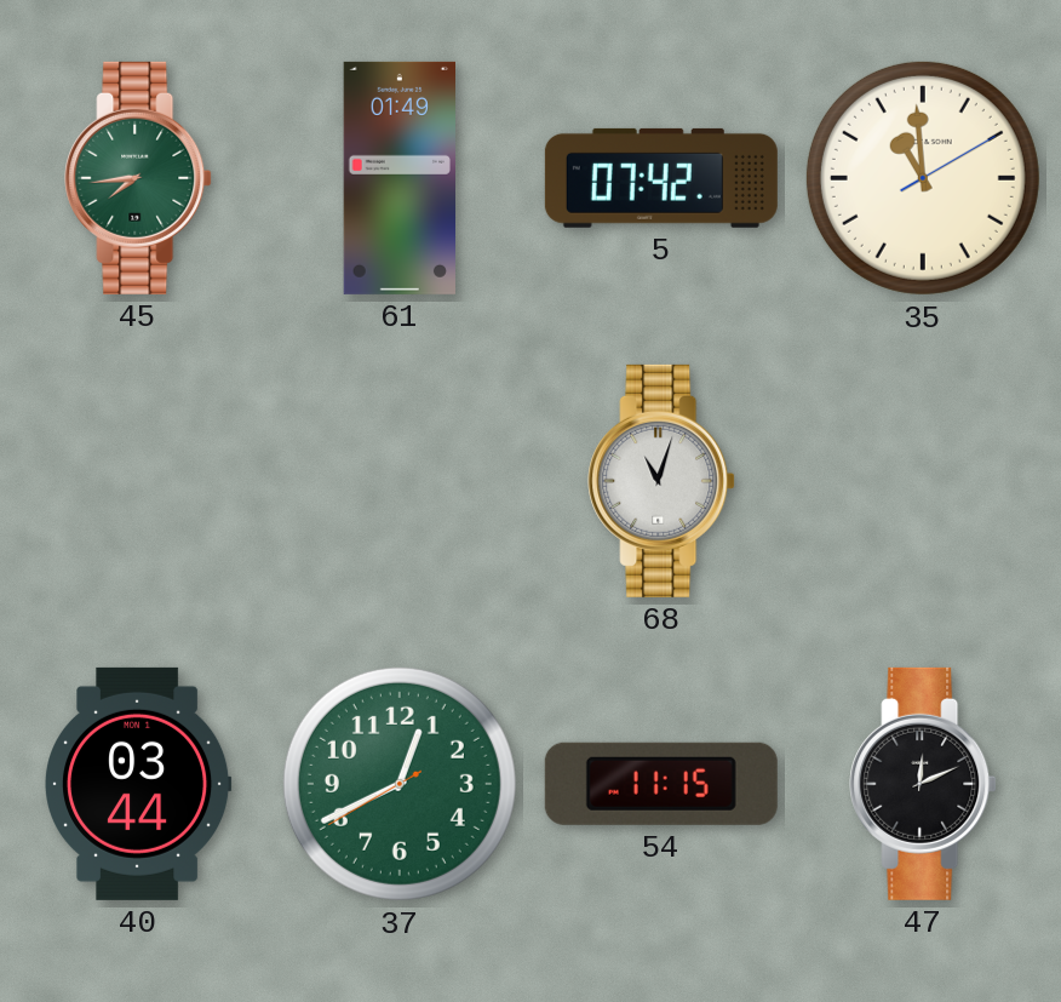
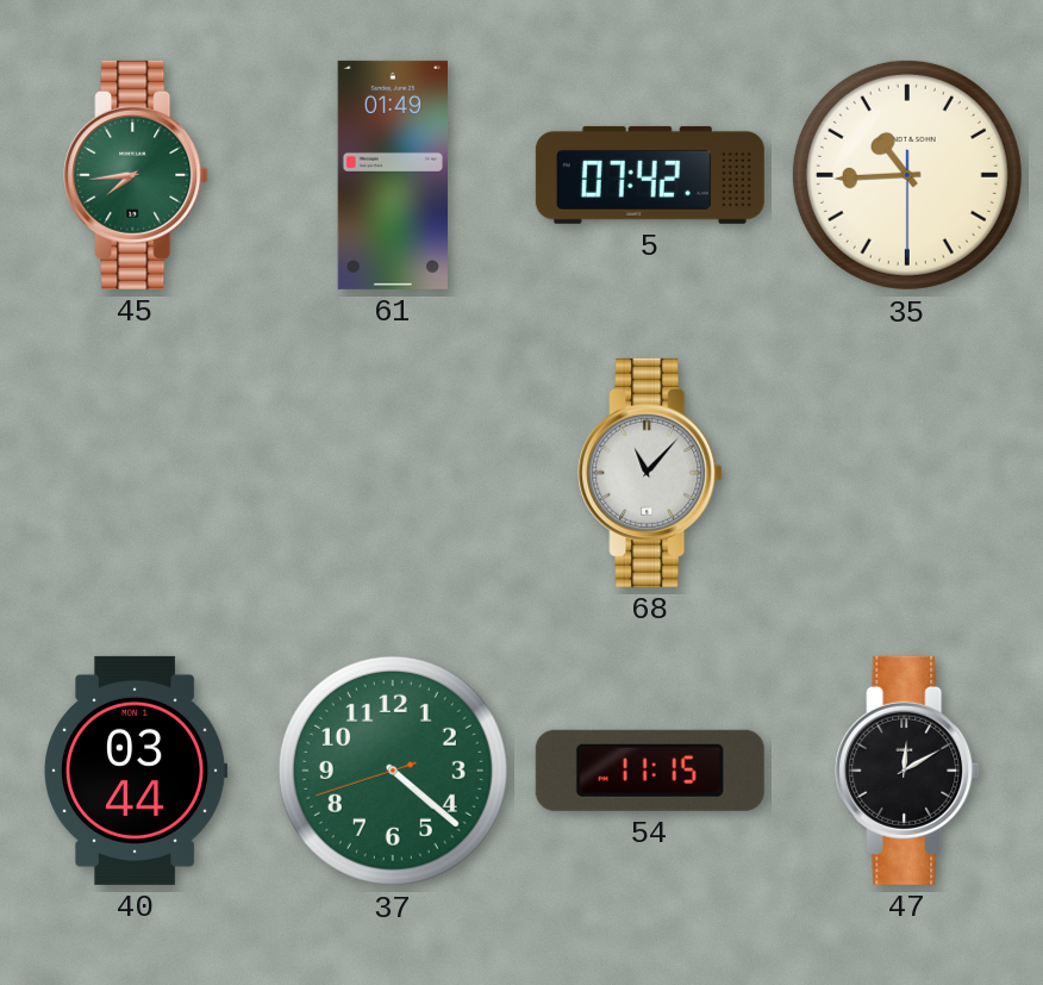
35: 10:59 -> 10:44
68: 11:03 -> 11:07
37: 12:40 -> 4:21
47: 12:11 -> 12:10
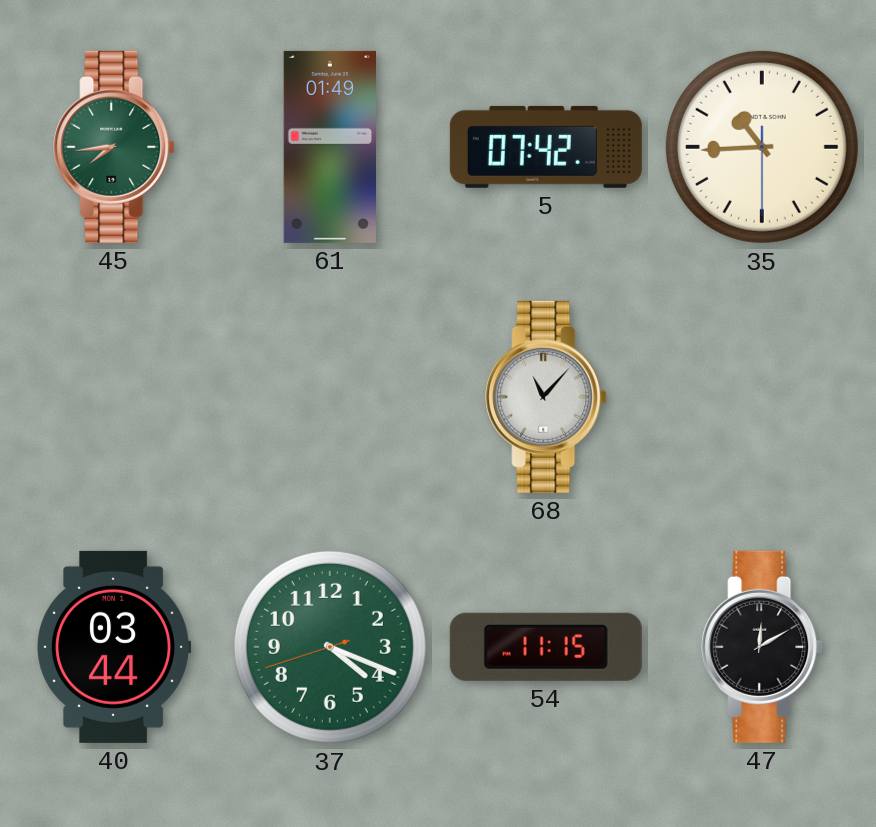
37: 4:21 -> 4:18
